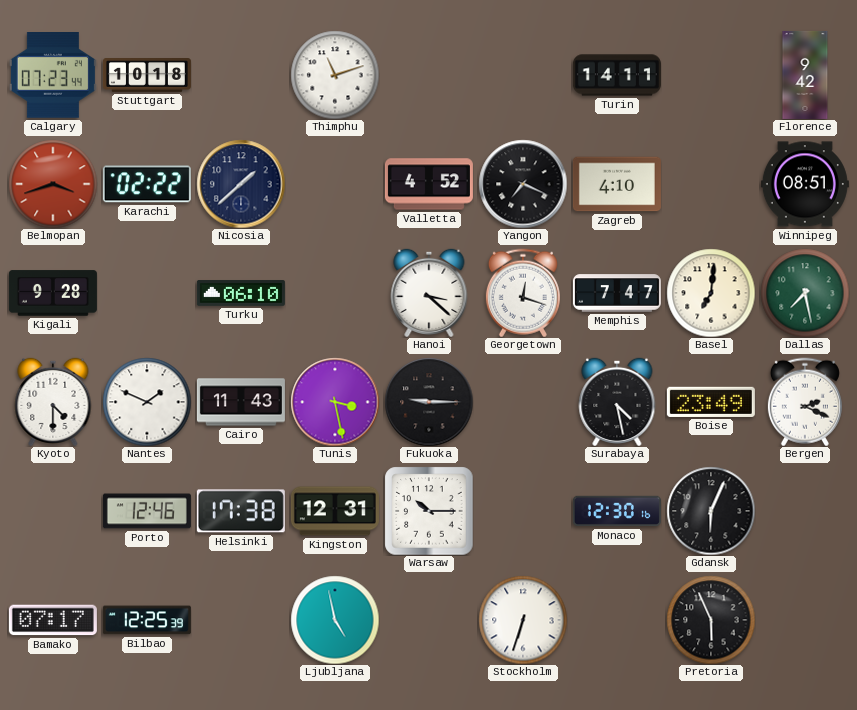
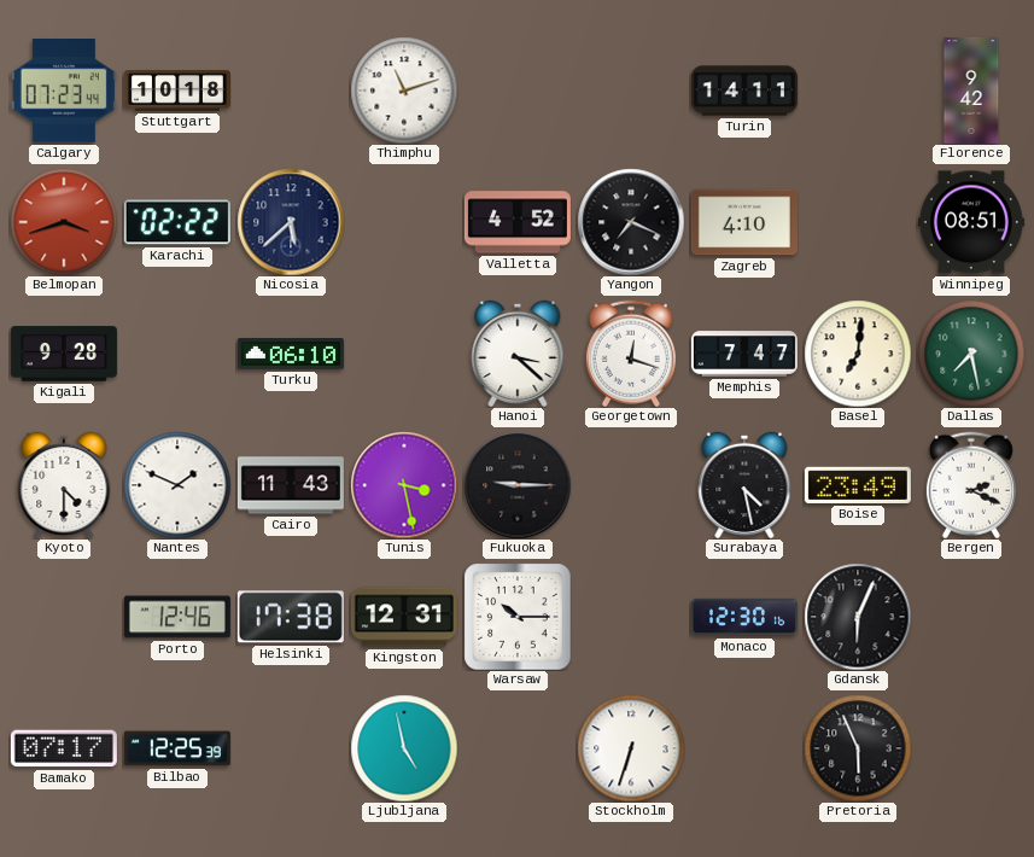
Nicosia: 1:38 -> 5:38
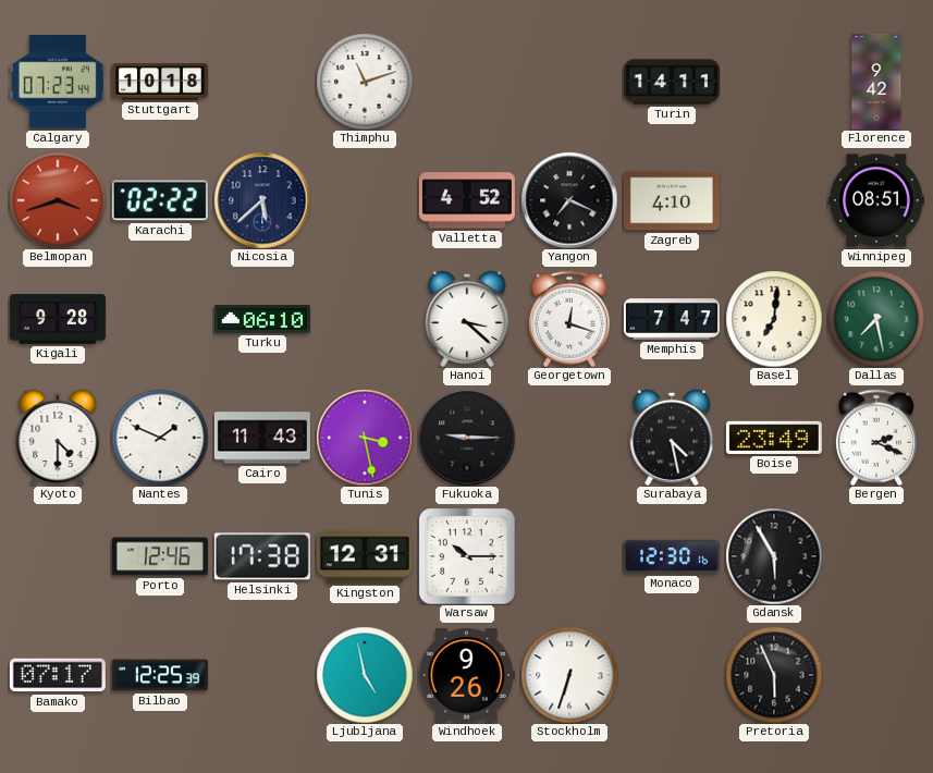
Gdansk: 6:04 -> 5:55
Windhoek: none -> 9:26
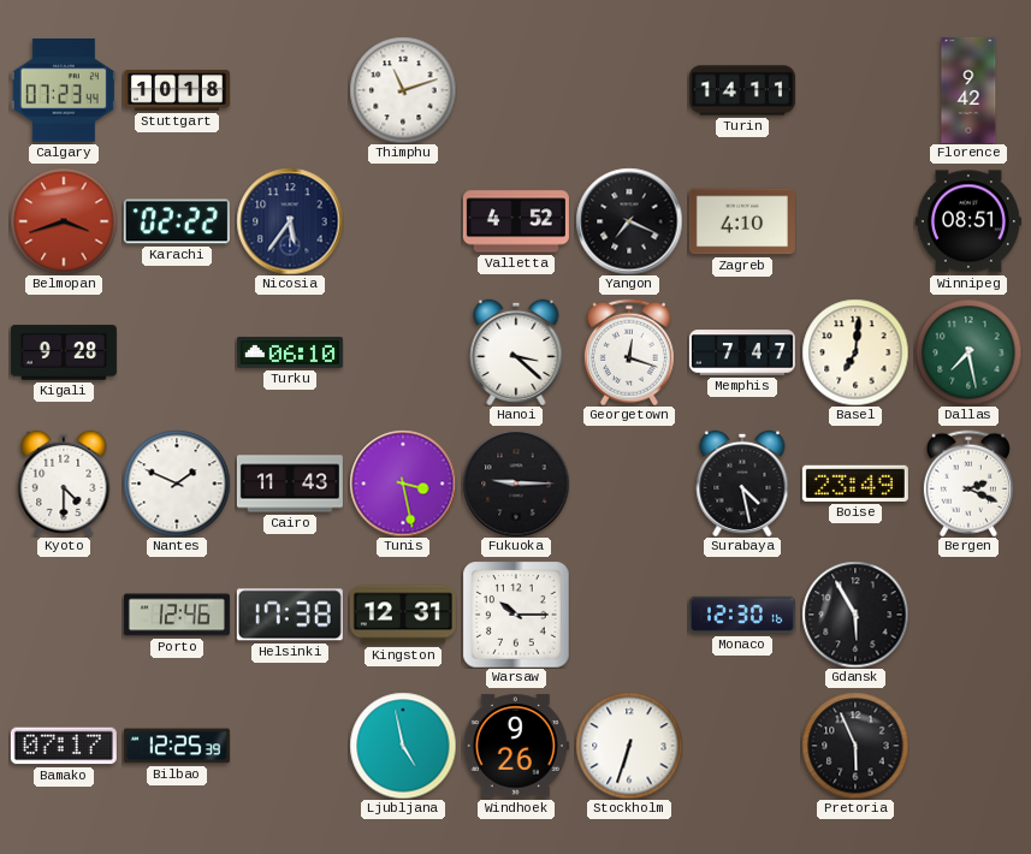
Nicosia: 5:38 -> 5:36
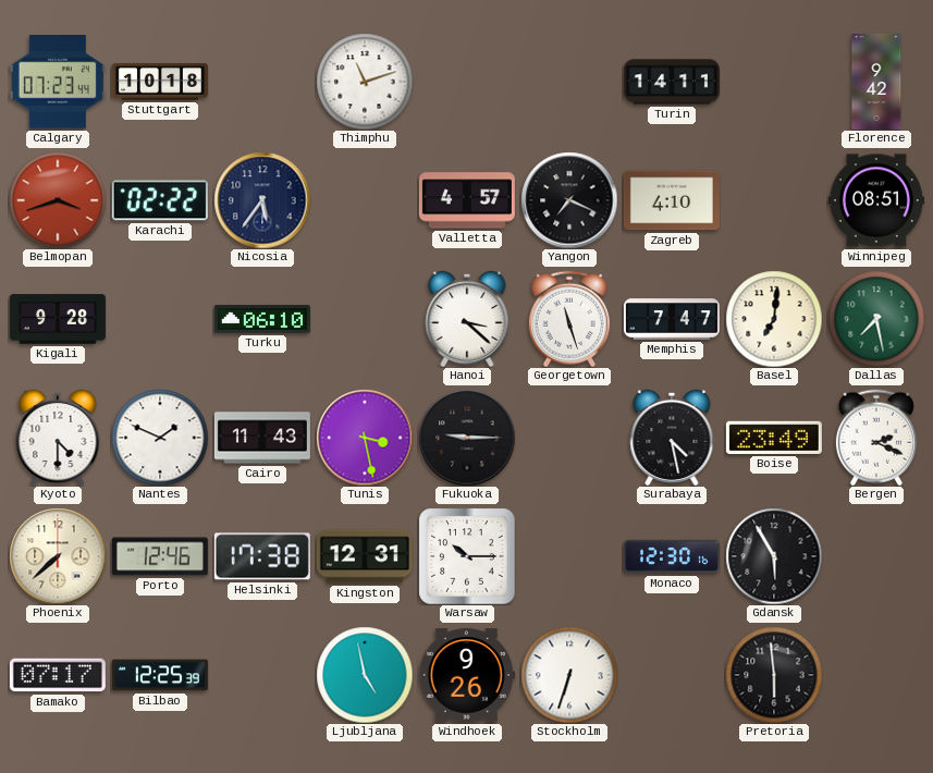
Valletta: 4:52 -> 4:57
Georgetown: 12:18 -> 11:27
Phoenix: none -> 7:38
Pretoria: 5:56 -> 5:59
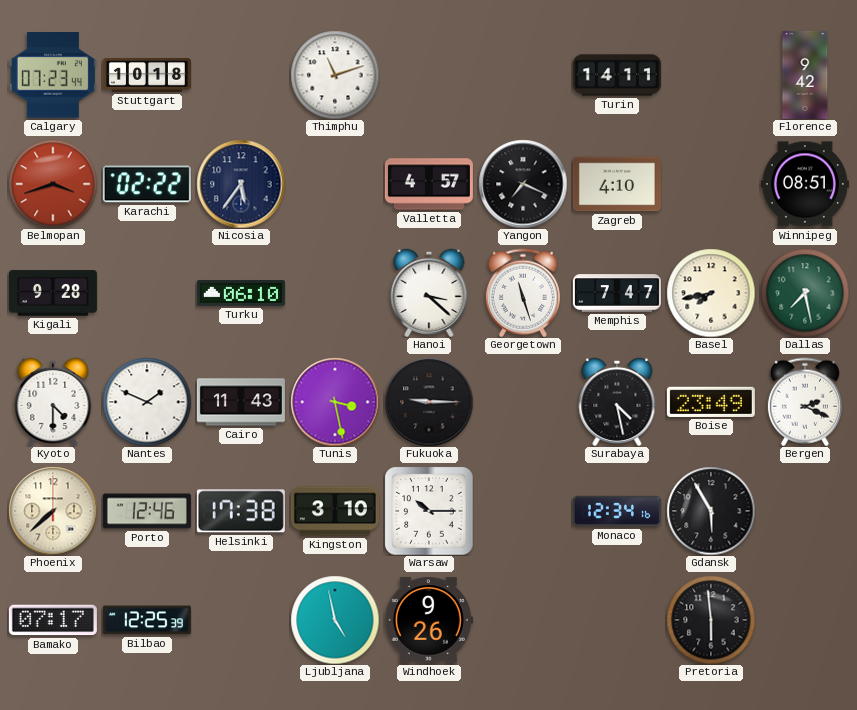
Basel: 7:01 -> 7:43
Kingston: 12:31 -> 3:10
Monaco: 12:30 -> 12:34
Stockholm: 6:33 -> none
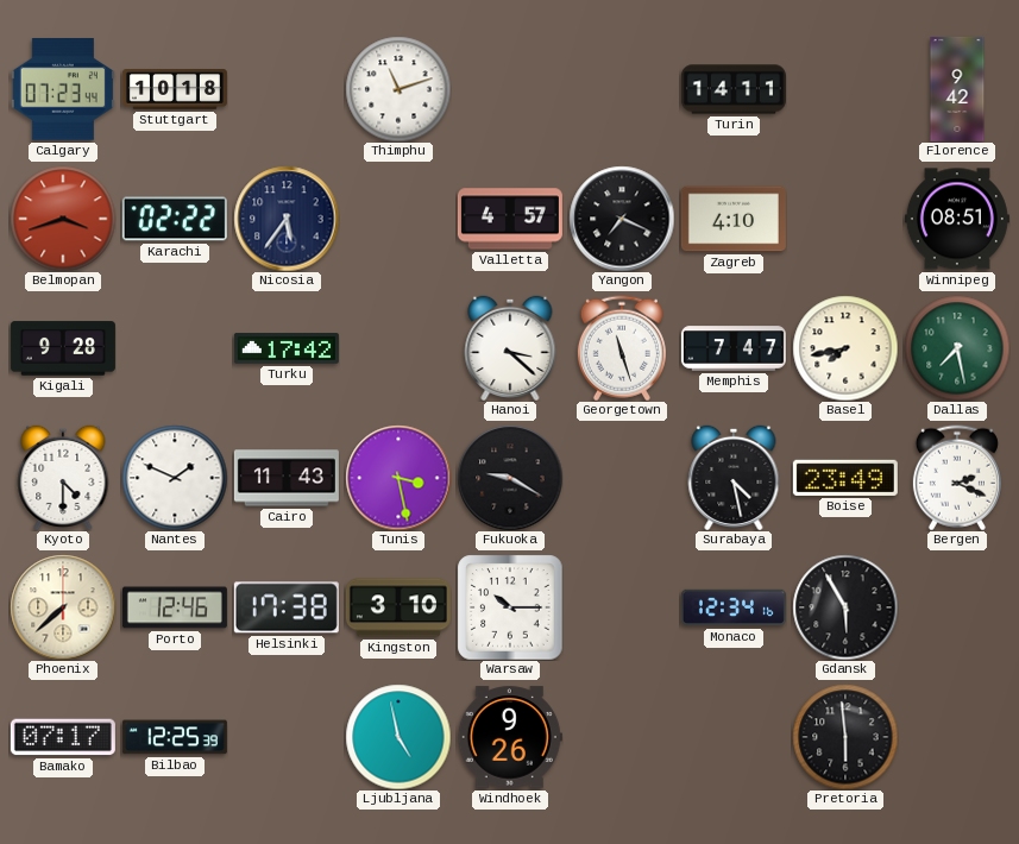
Turku: 06:10 -> 17:42
Fukuoka: 9:15 -> 9:20
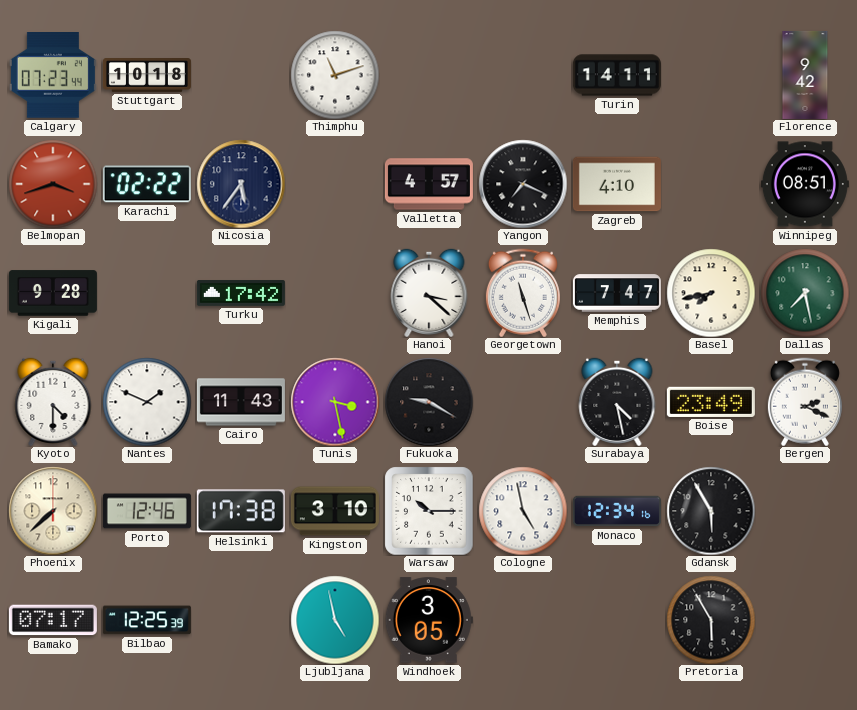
Cologne: none -> 4:58
Windhoek: 9:26 -> 3:05
Pretoria: 5:59 -> 5:55
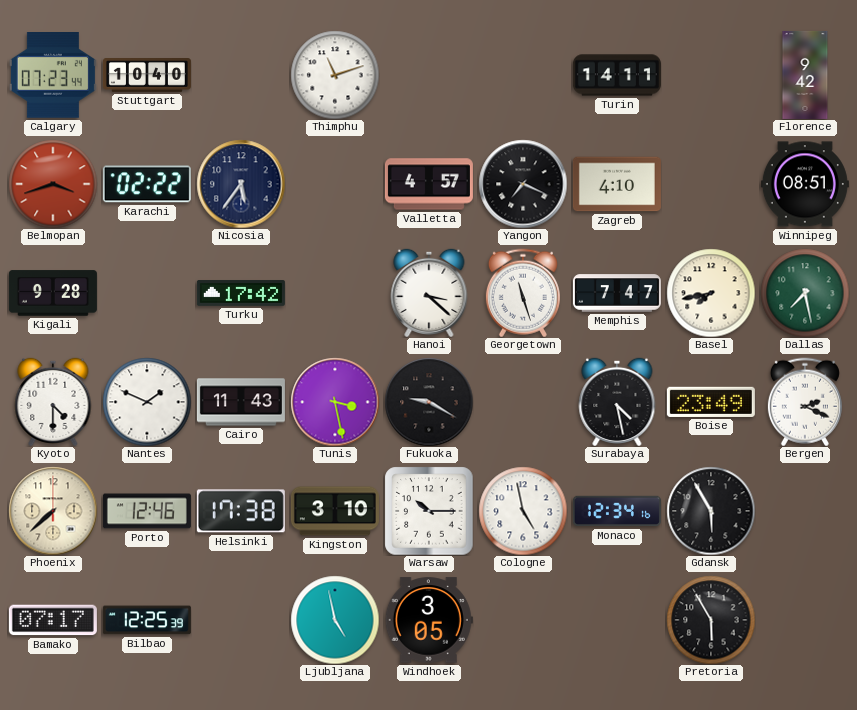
Stuttgart: 10:18 -> 10:40
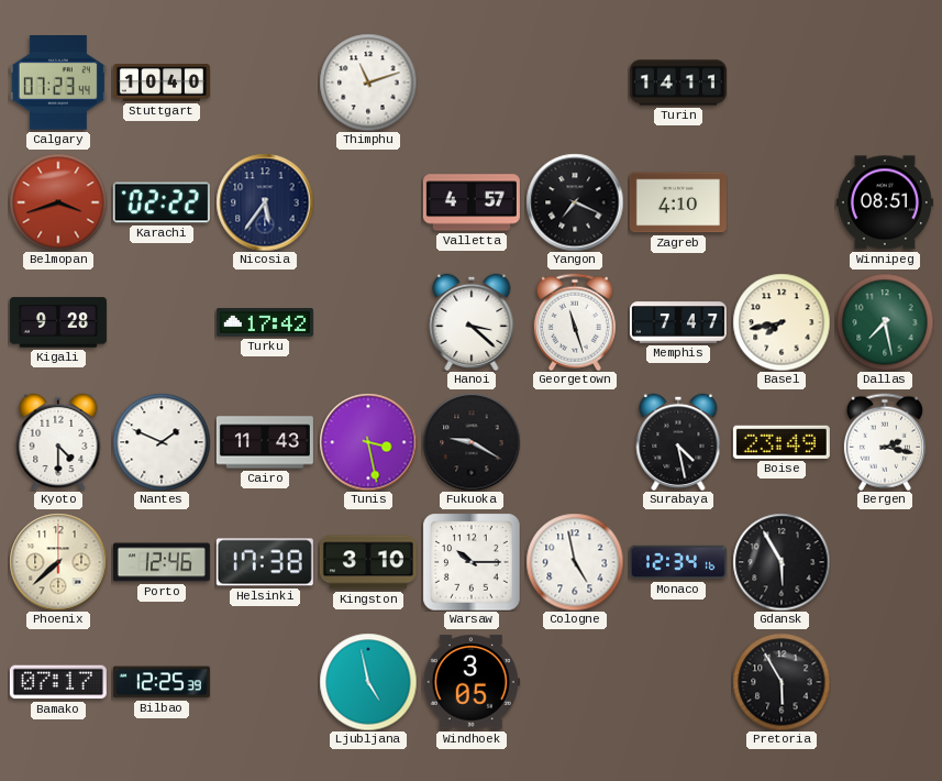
Florence: 9:42 -> none
Bergen: 2:19 -> 2:17
